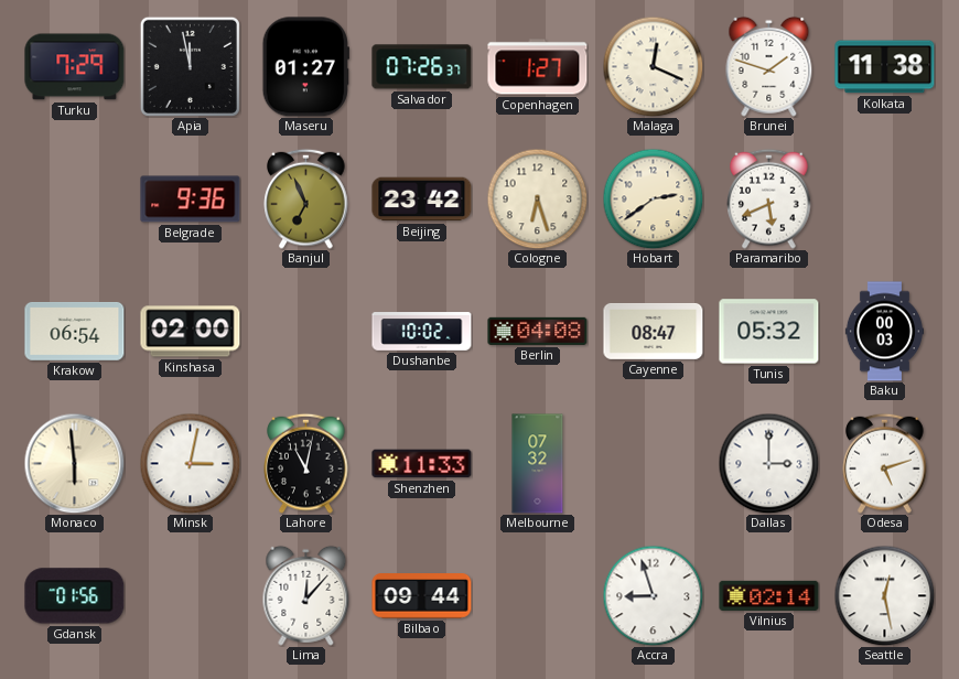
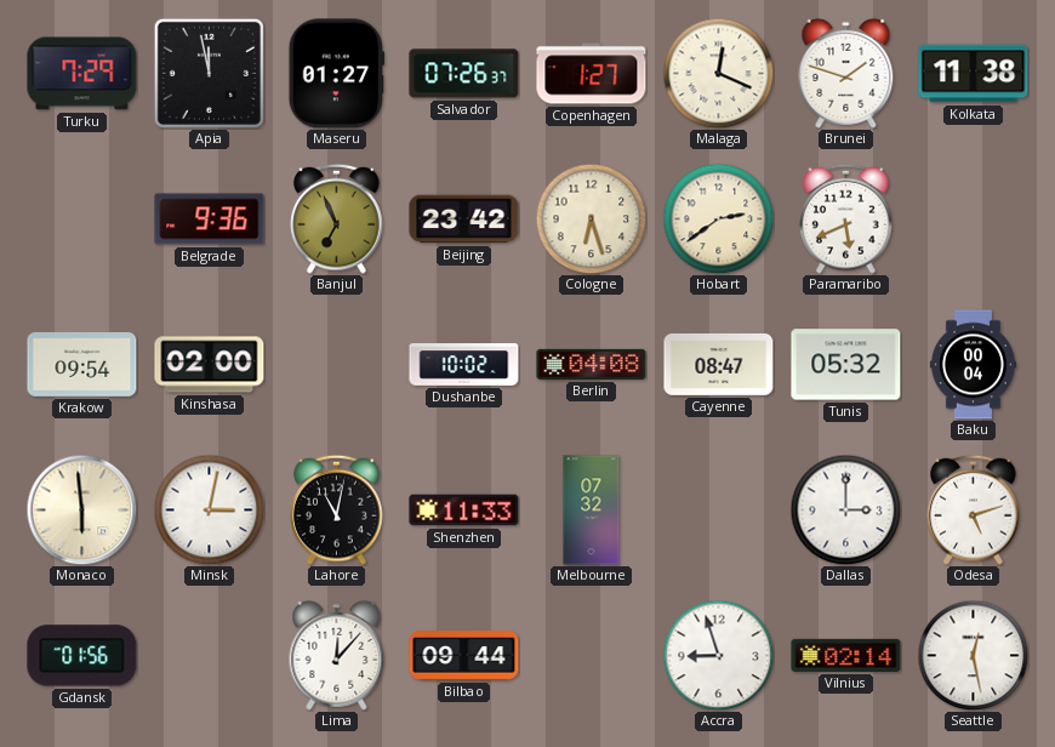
Krakow: 06:54 -> 09:54
Baku: 00:03 -> 00:04
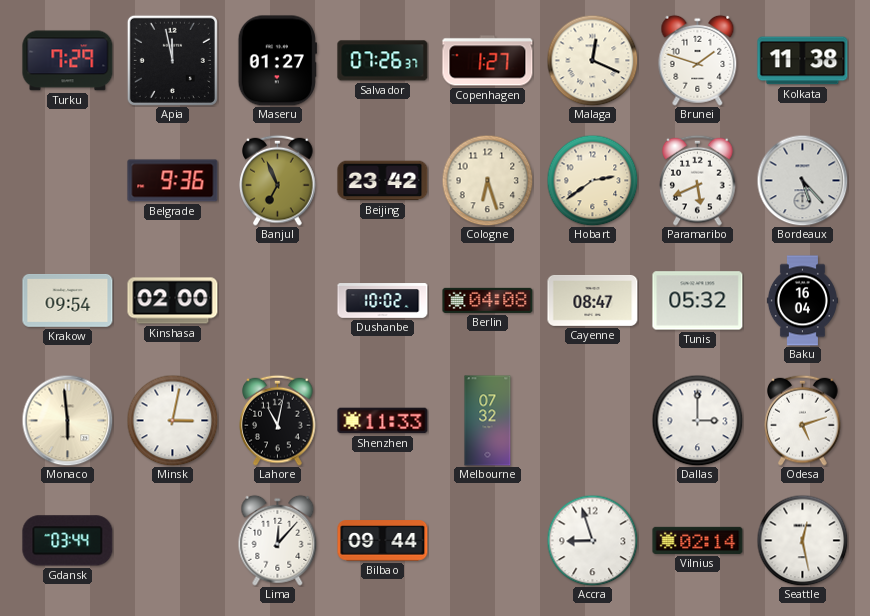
Bordeaux: none -> 5:23
Baku: 00:04 -> 16:04
Gdansk: 01:56 -> 03:44
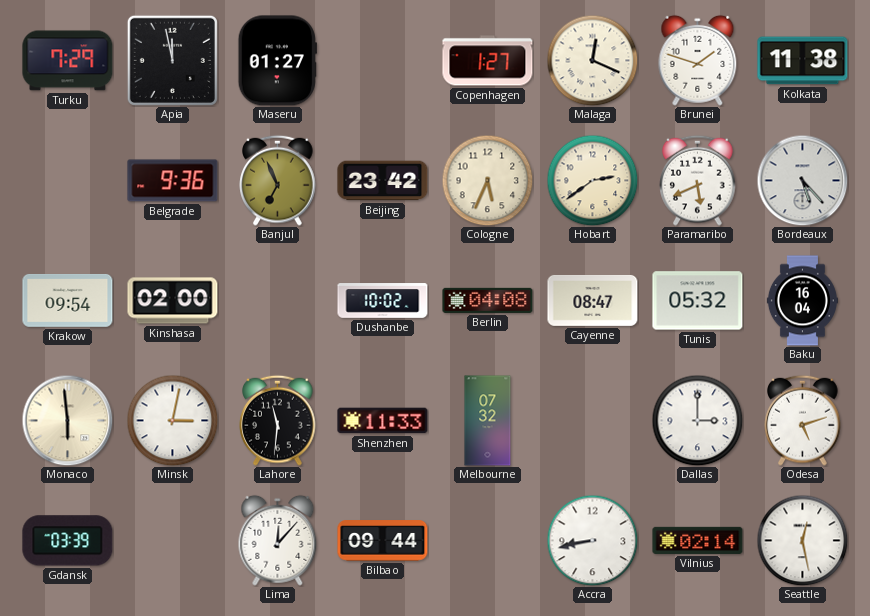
Salvador: 07:26 -> none
Cologne: 6:27 -> 5:34
Lahore: 11:02 -> 11:31
Gdansk: 03:44 -> 03:39
Accra: 8:57 -> 8:43
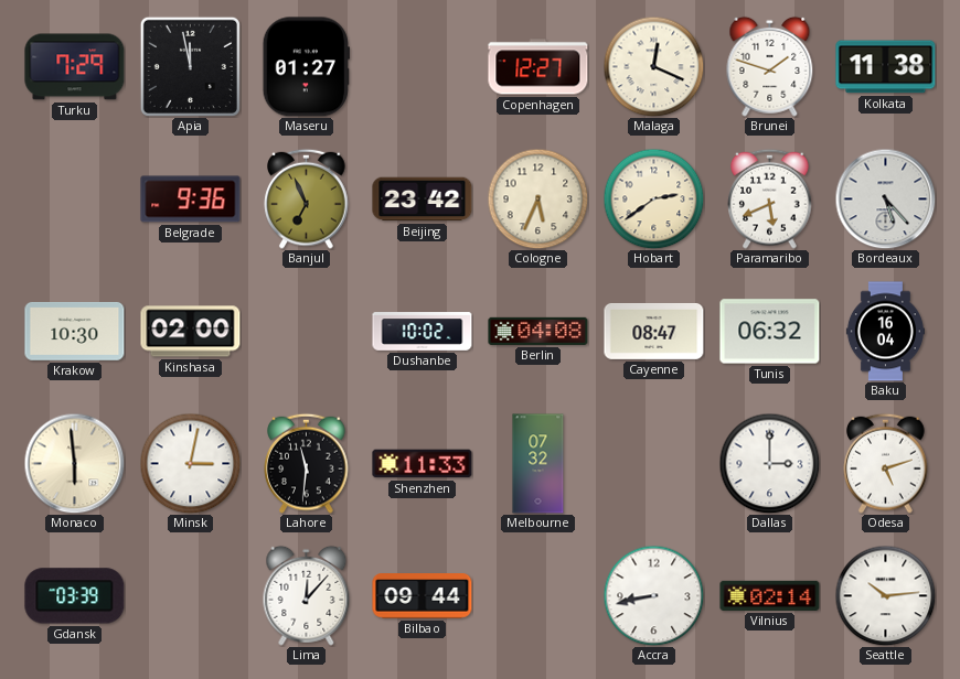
Copenhagen: 1:27 -> 12:27
Krakow: 09:54 -> 10:30
Tunis: 05:32 -> 06:32
Seattle: 12:28 -> 10:14
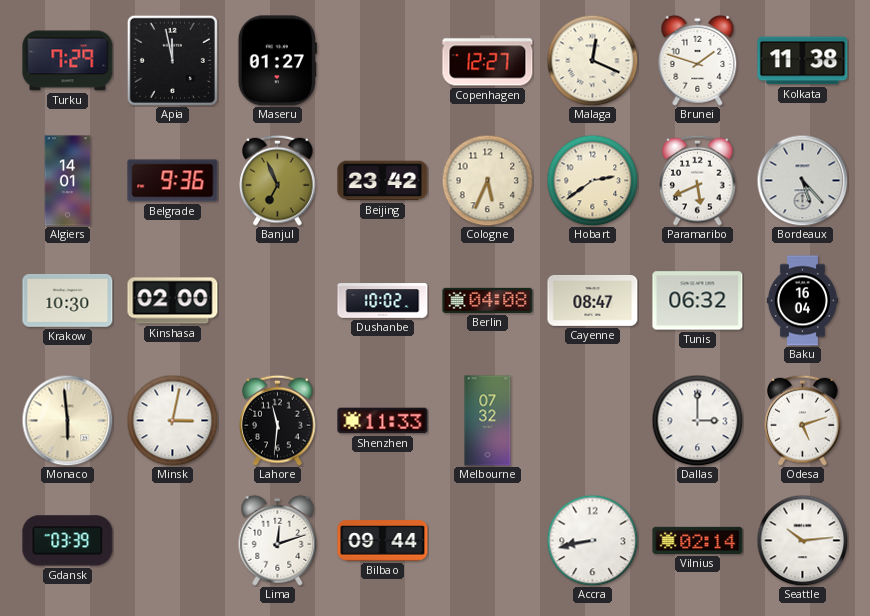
Algiers: none -> 14:01
Lima: 12:07 -> 12:12
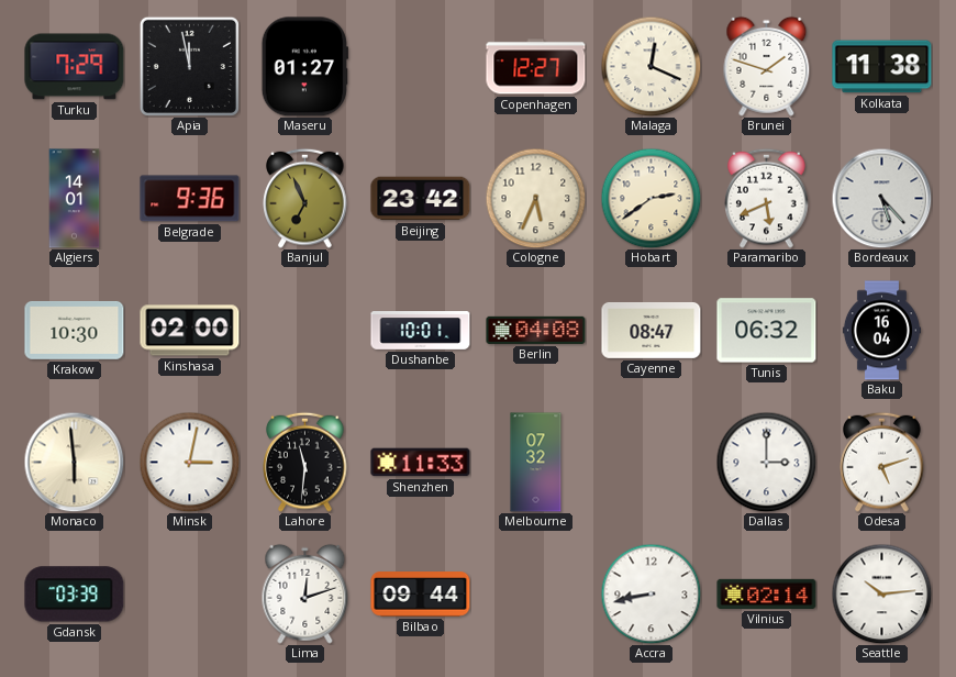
Dushanbe: 10:02 -> 10:01
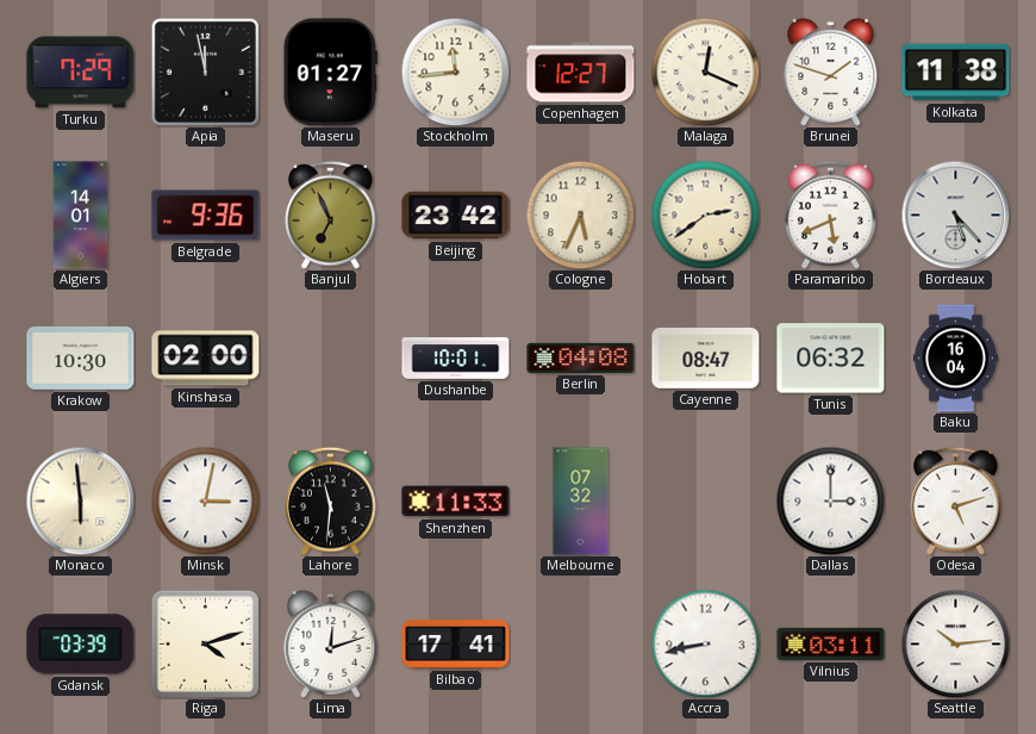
Stockholm: none -> 11:44
Riga: none -> 4:12
Bilbao: 09:44 -> 17:41
Vilnius: 02:14 -> 03:11
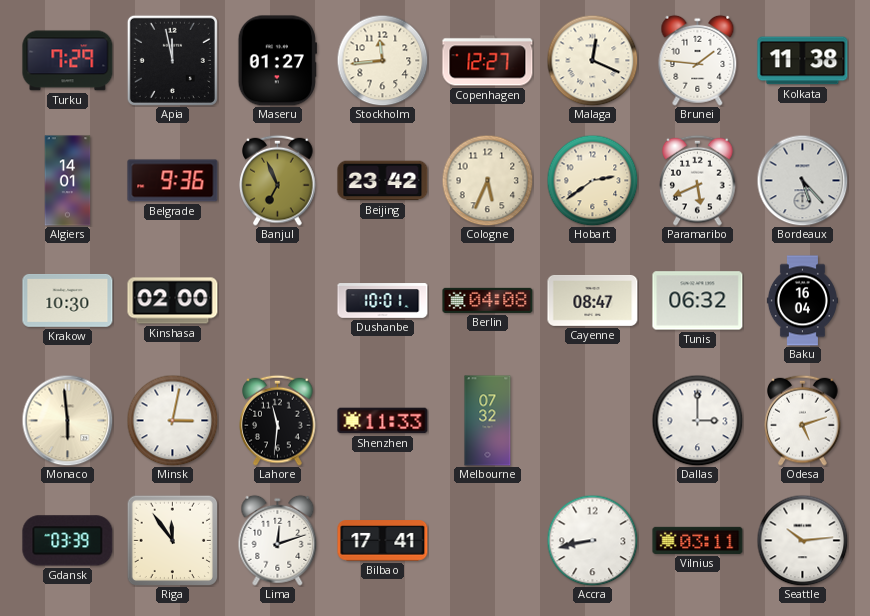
Brunei: 1:48 -> 1:46
Riga: 4:12 -> 11:54
